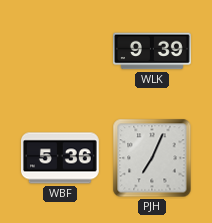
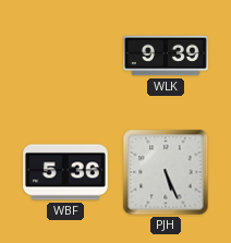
PJH: 7:04 -> 5:26
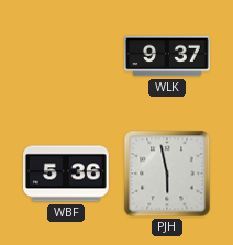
WLK: 9:39 -> 9:37
PJH: 5:26 -> 5:58
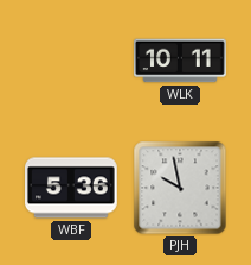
WLK: 9:37 -> 10:11
PJH: 5:58 -> 9:58
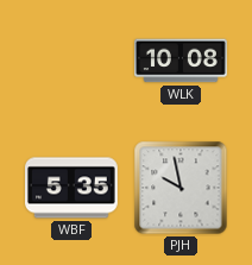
WLK: 10:11 -> 10:08
WBF: 5:36 -> 5:35
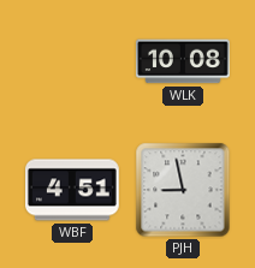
WBF: 5:35 -> 4:51
PJH: 9:58 -> 8:58
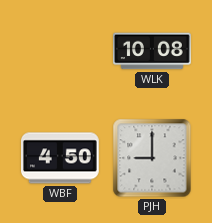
WBF: 4:51 -> 4:50
PJH: 8:58 -> 9:00
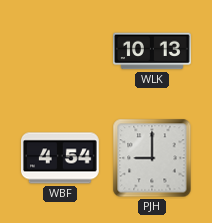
WLK: 10:08 -> 10:13
WBF: 4:50 -> 4:54
